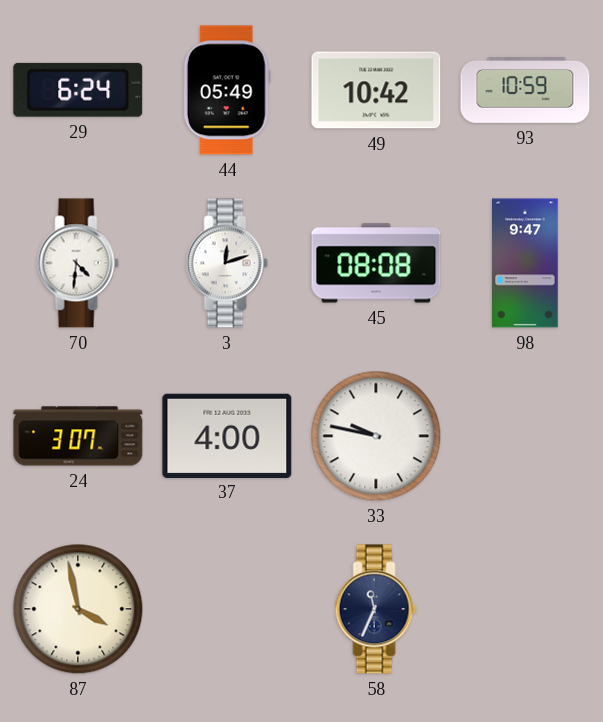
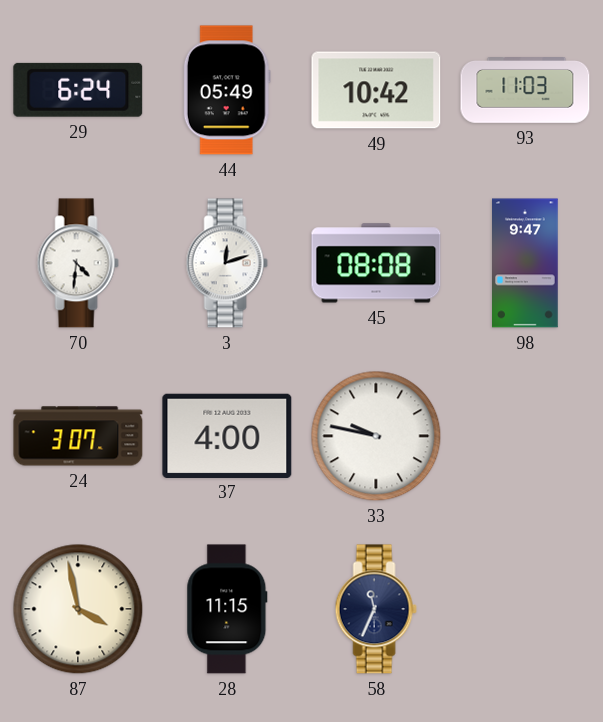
93: 10:59 -> 11:03
28: none -> 11:15
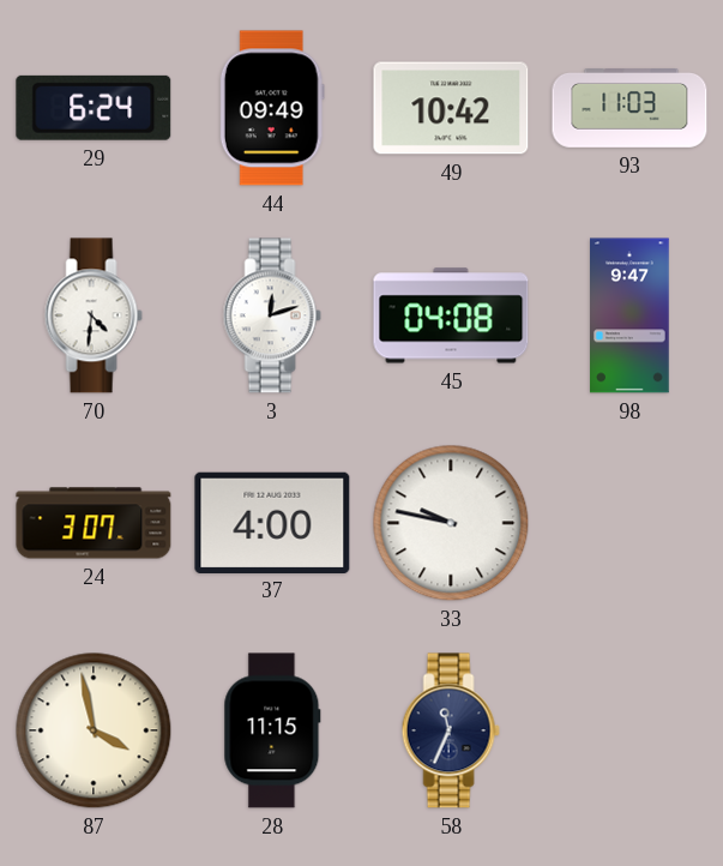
44: 05:49 -> 09:49
45: 08:08 -> 04:08
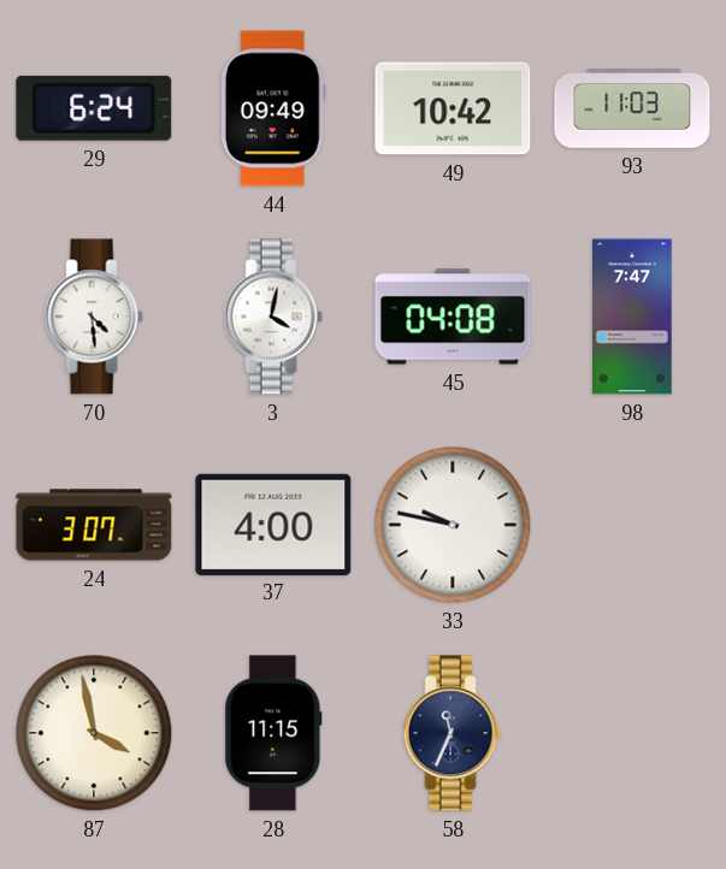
70: 4:31 -> 4:29
3: 12:12 -> 4:02
98: 9:47 -> 7:47
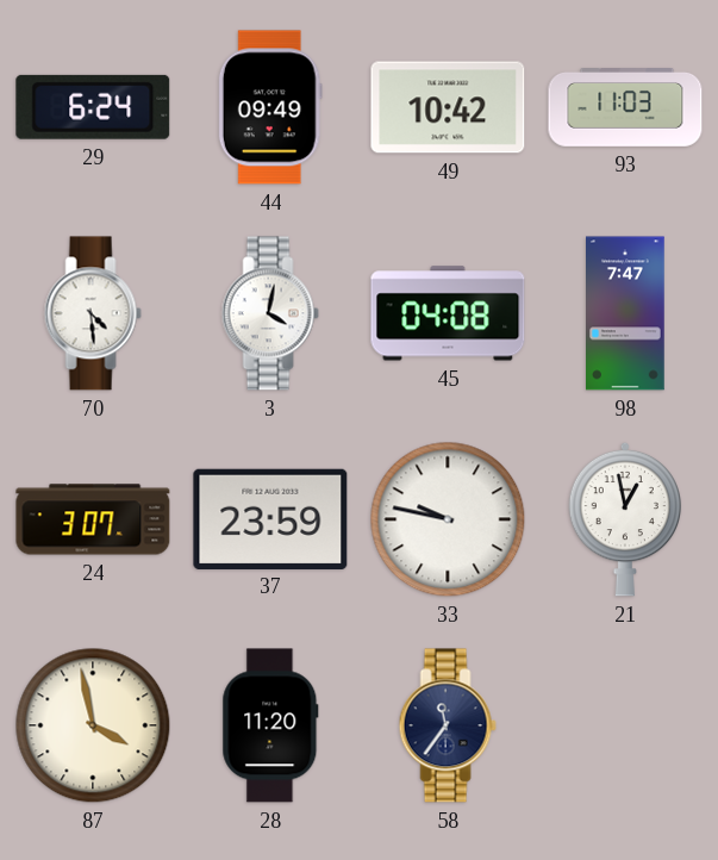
37: 4:00 -> 23:59
21: none -> 12:58
28: 11:15 -> 11:20
58: 11:34 -> 11:36
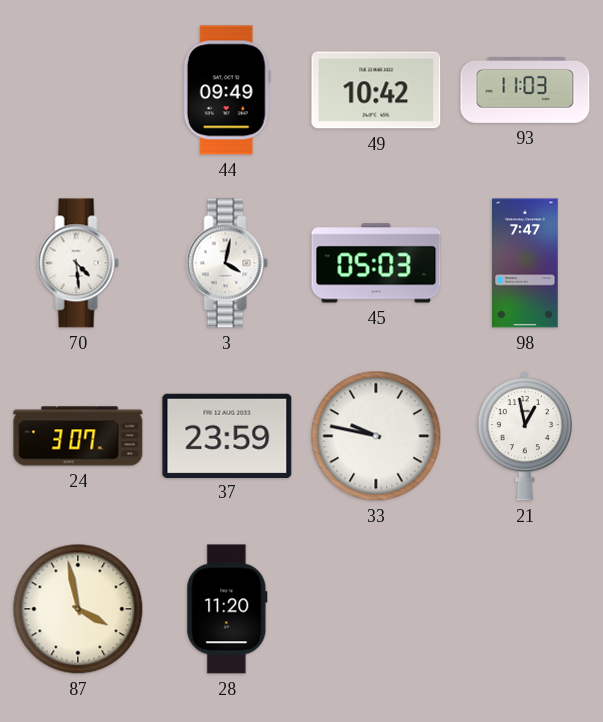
29: 6:24 -> none
45: 04:08 -> 05:03
58: 11:36 -> none
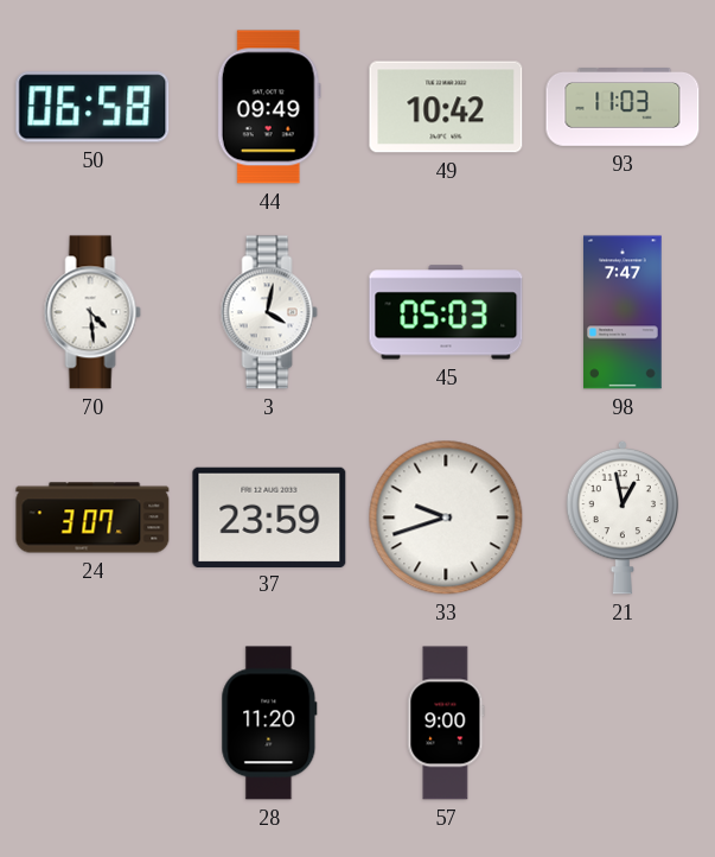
50: none -> 06:58
33: 9:47 -> 9:42
87: 3:58 -> none
57: none -> 9:00
